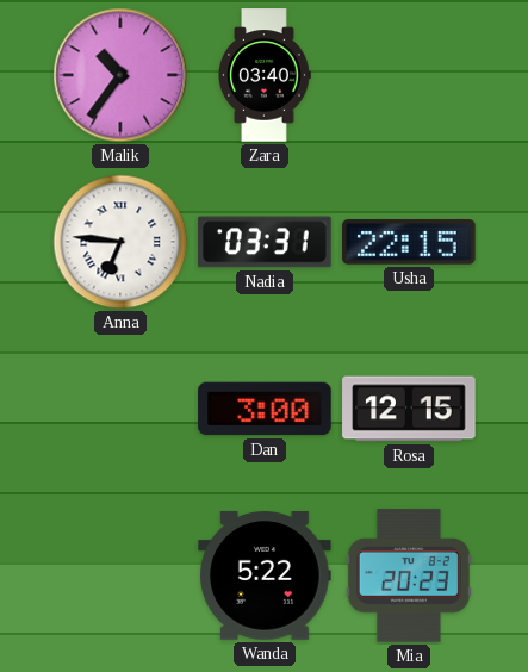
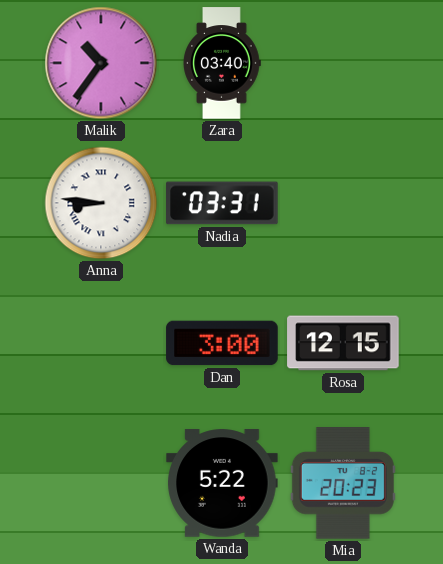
Anna: 6:46 -> 8:46
Usha: 22:15 -> none
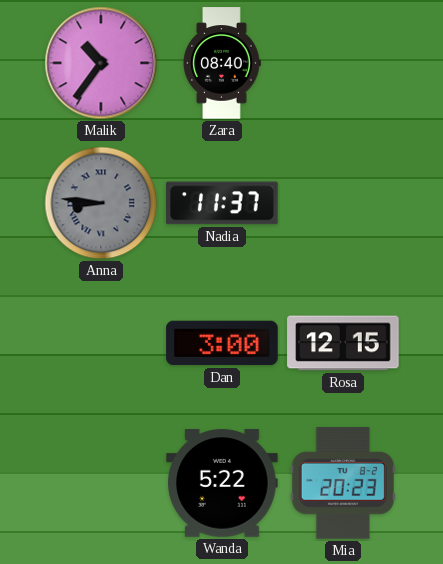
Zara: 03:40 -> 08:40
Anna dial: white -> grey
Nadia: 03:31 -> 11:37
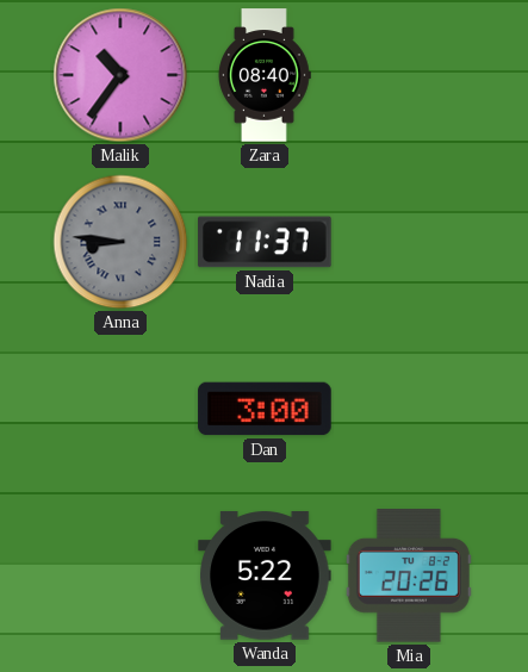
Rosa: 12:15 -> none
Mia: 20:23 -> 20:26
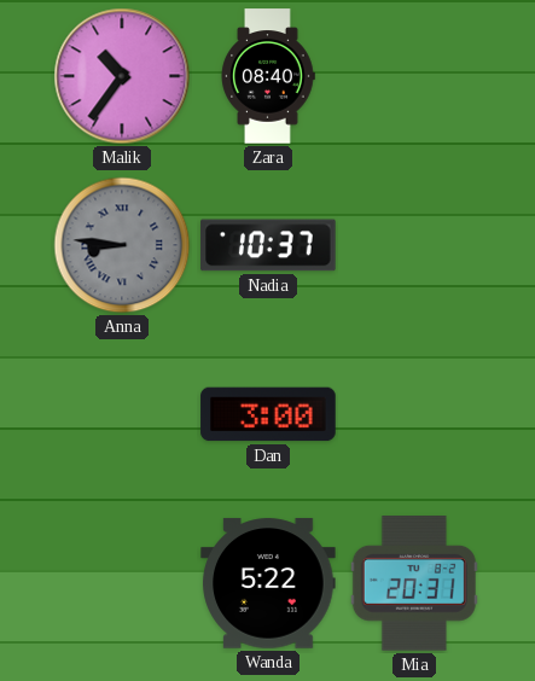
Nadia: 11:37 -> 10:37
Mia: 20:26 -> 20:31
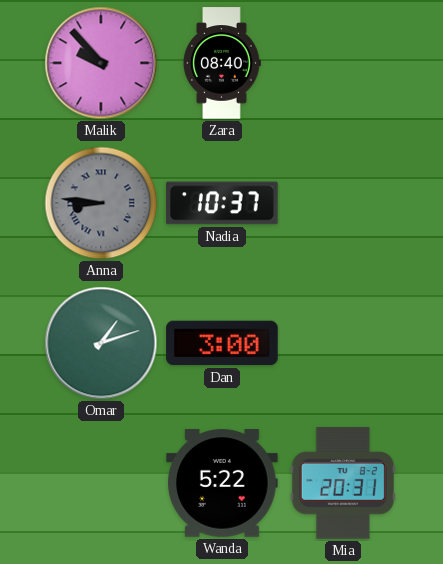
Malik: 10:36 -> 9:53
Omar: none -> 1:12
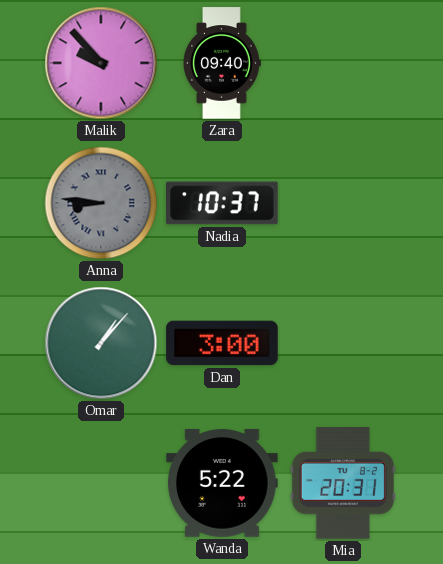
Zara: 08:40 -> 09:40
Omar: 1:12 -> 1:07
